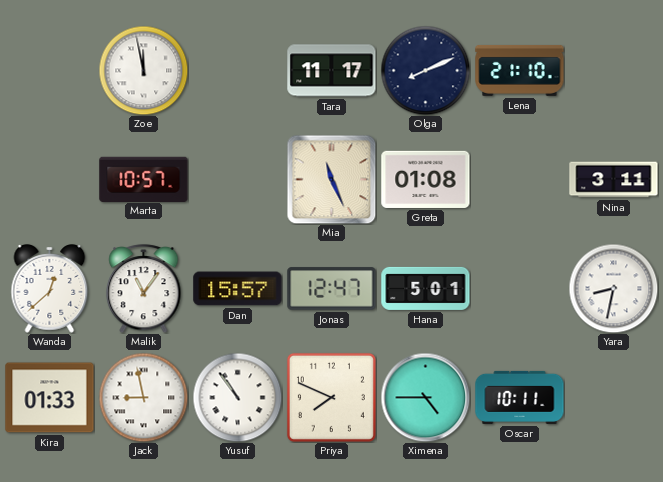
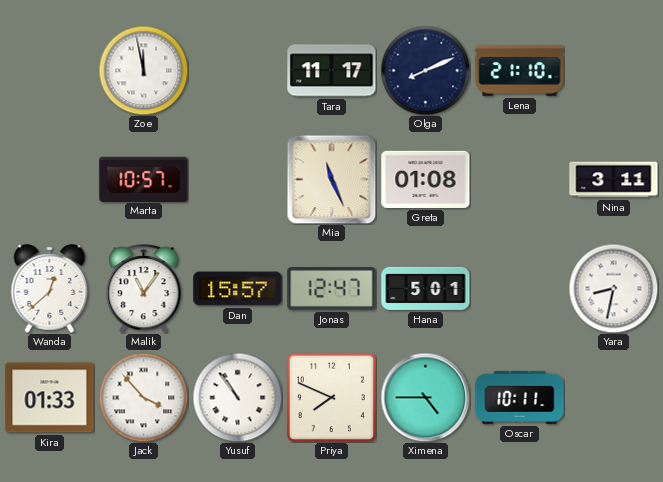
Jack: 8:58 -> 3:53
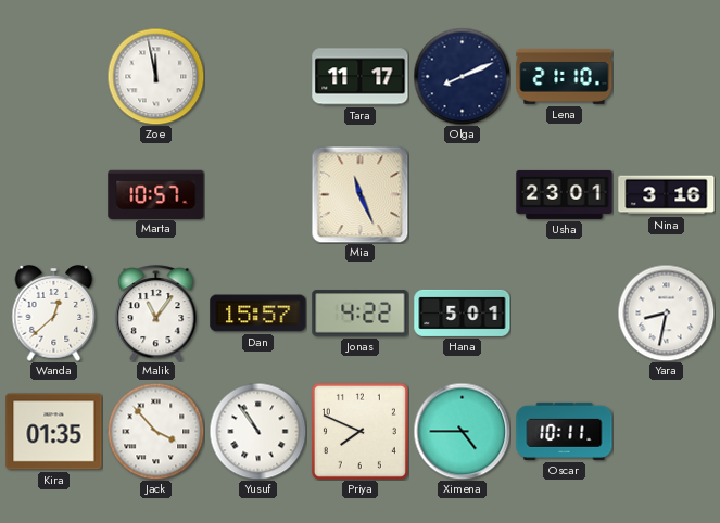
Greta: 01:08 -> none
Usha: none -> 23:01
Nina: 3:11 -> 3:16
Jonas: 12:47 -> 4:22
Kira: 01:33 -> 01:35
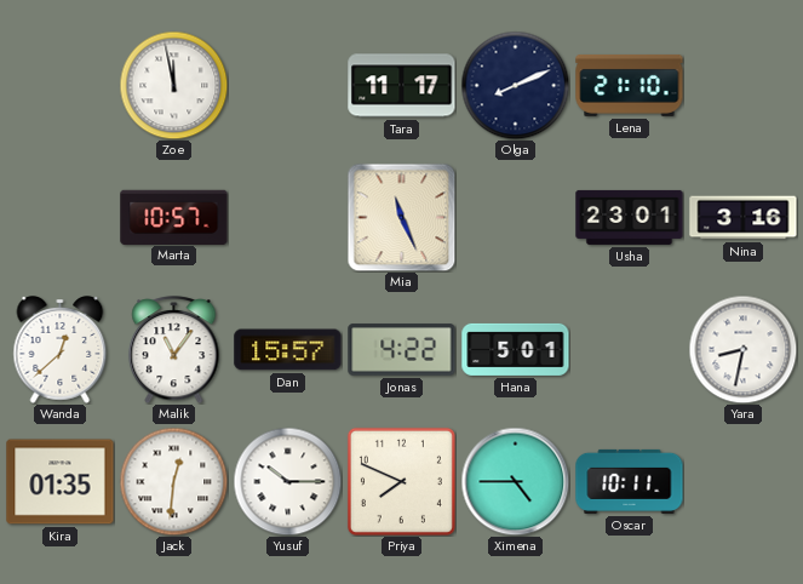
Jack: 3:53 -> 12:31
Yusuf: 10:54 -> 10:15
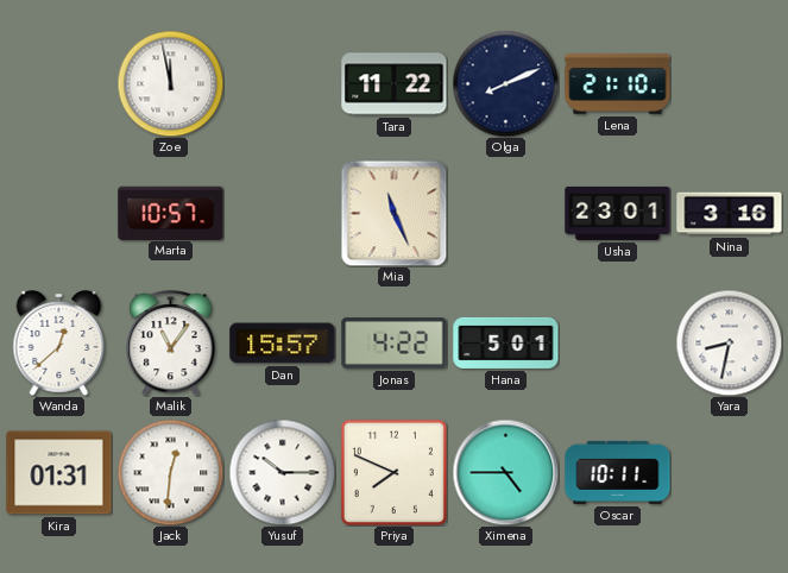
Tara: 11:17 -> 11:22
Kira: 01:35 -> 01:31
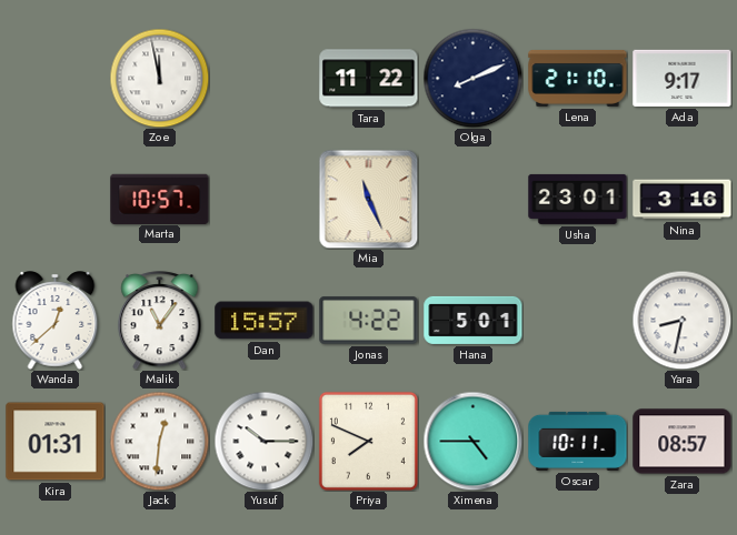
Ada: none -> 9:17
Zara: none -> 08:57
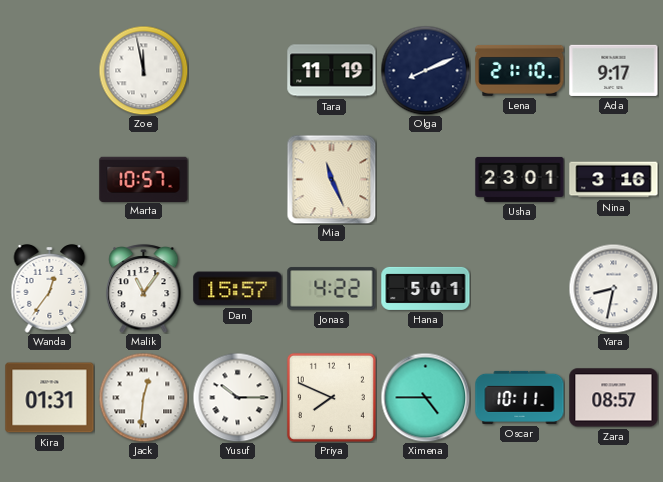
Tara: 11:22 -> 11:19
Wanda: 12:38 -> 12:36
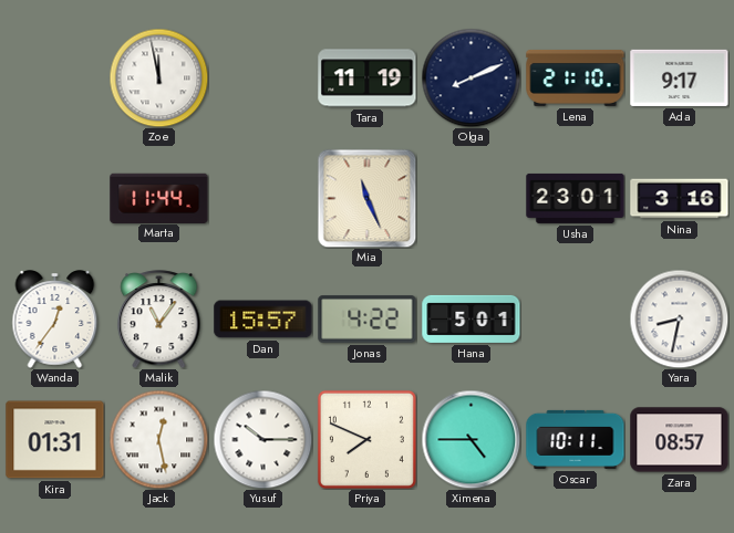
Marta: 10:57 -> 11:44
Jack: 12:31 -> 12:28
